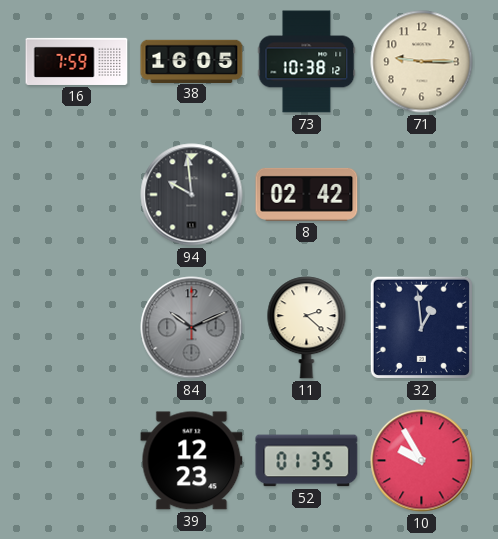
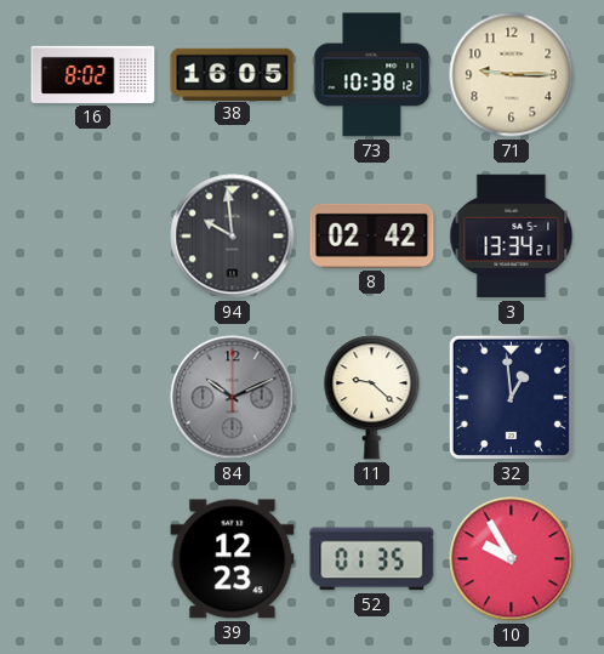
16: 7:59 -> 8:02
3: none -> 13:34
11: 2:22 -> 9:22
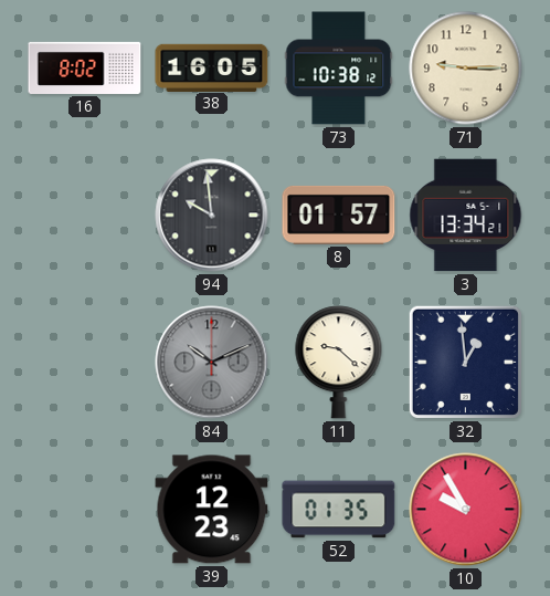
8: 02:42 -> 01:57
